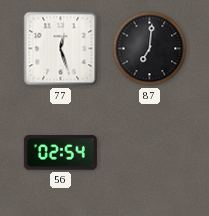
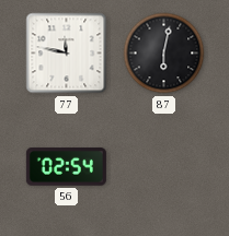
77: 12:27 -> 11:47
87: 7:01 -> 6:02
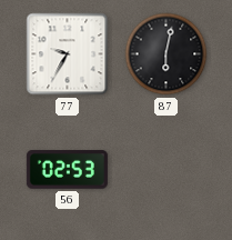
77: 11:47 -> 9:35
56: 02:54 -> 02:53
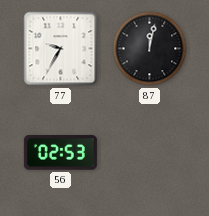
87: 6:02 -> 12:02
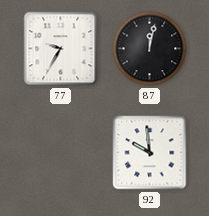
56: 02:53 -> none
92: none -> 9:59
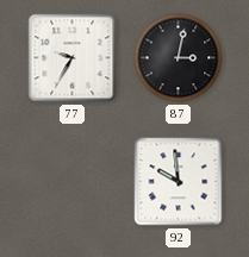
87: 12:02 -> 3:02
